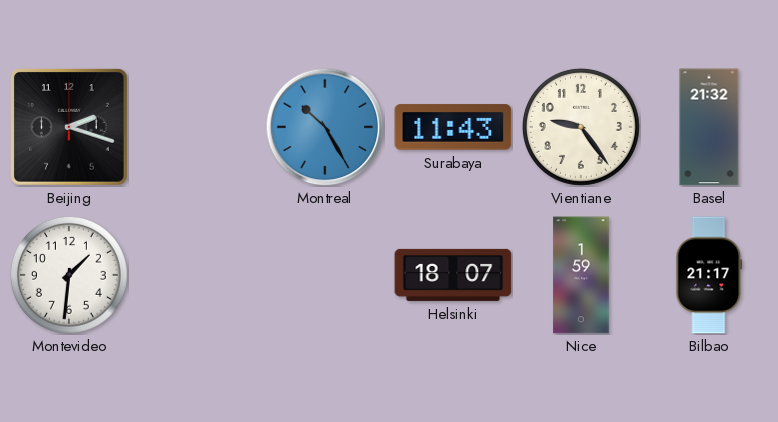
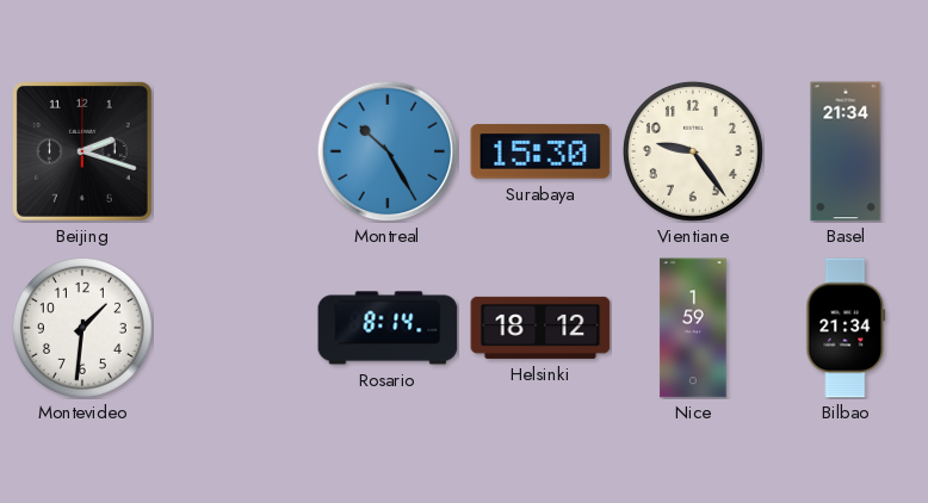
Surabaya: 11:43 -> 15:30
Basel: 21:32 -> 21:34
Rosario: none -> 8:14
Helsinki: 18:07 -> 18:12
Bilbao: 21:17 -> 21:34
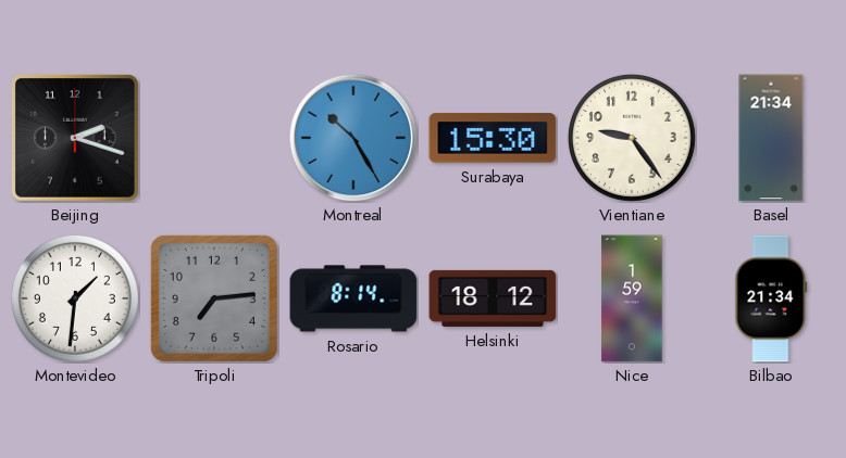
Tripoli: none -> 7:14
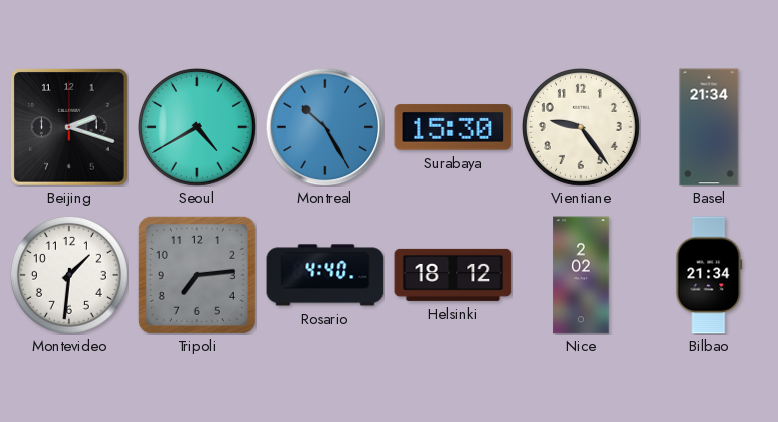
Seoul: none -> 4:40
Rosario: 8:14 -> 4:40
Nice: 1:59 -> 2:02
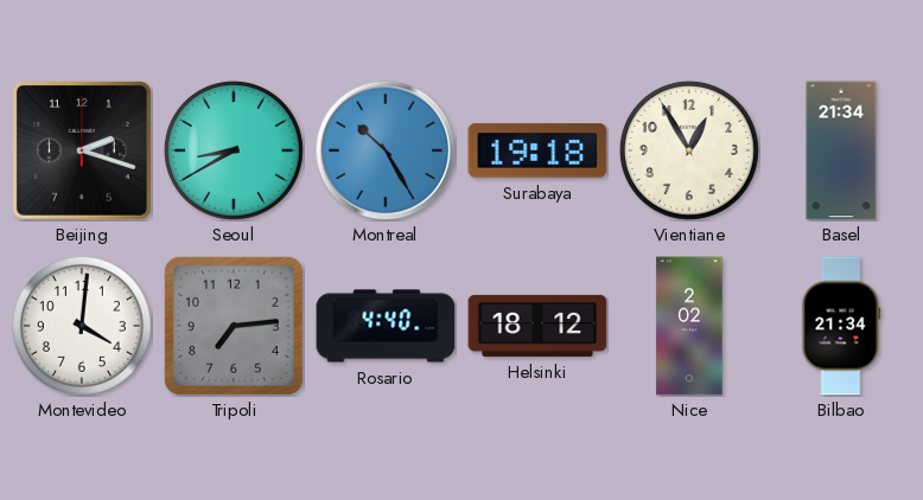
Seoul: 4:40 -> 8:40
Surabaya: 15:30 -> 19:18
Vientiane: 9:24 -> 12:55
Montevideo: 1:31 -> 4:01
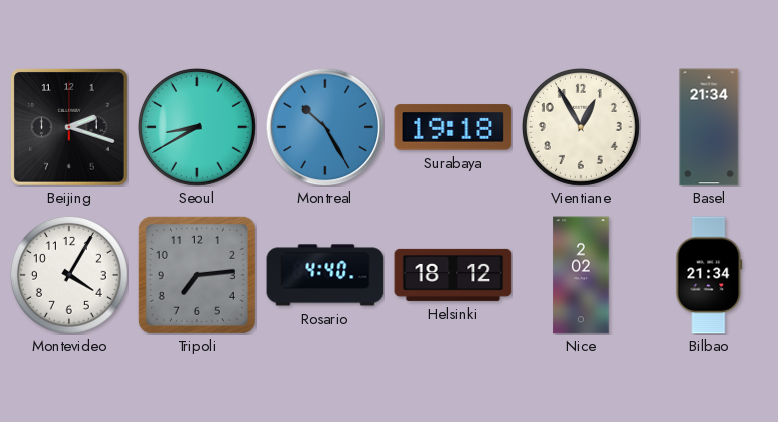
Montevideo: 4:01 -> 4:05
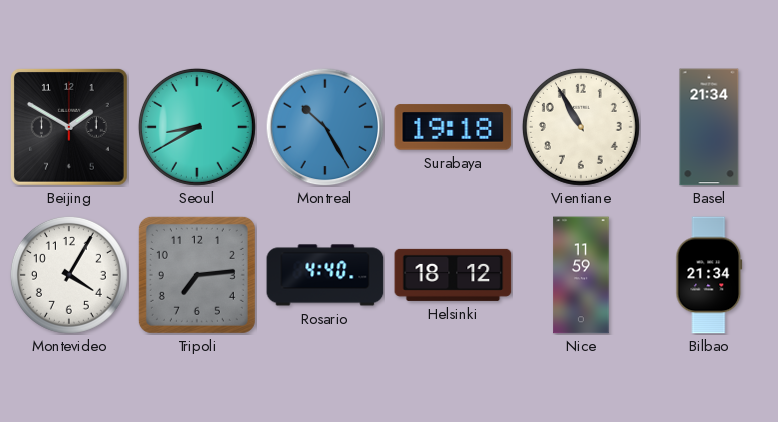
Beijing: 2:18 -> 1:50
Vientiane: 12:55 -> 10:55
Nice: 2:02 -> 11:59
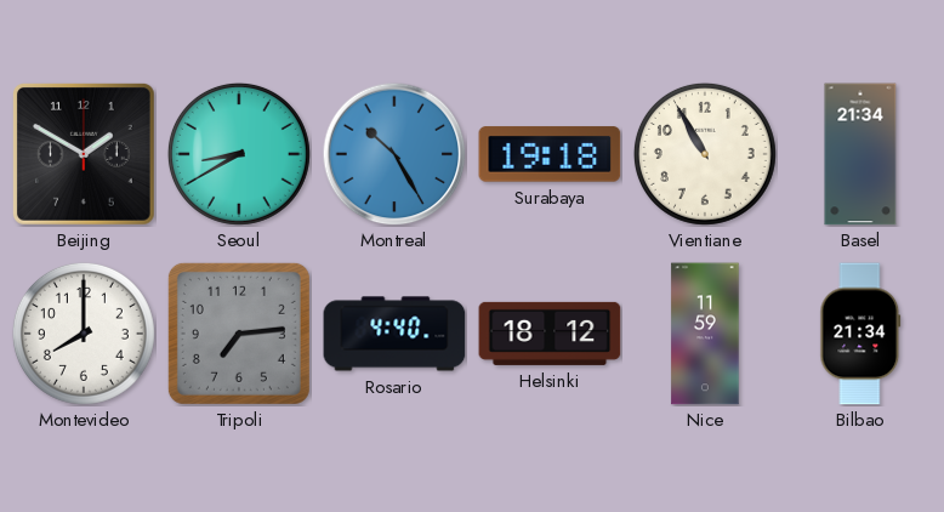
Montevideo: 4:05 -> 8:00
